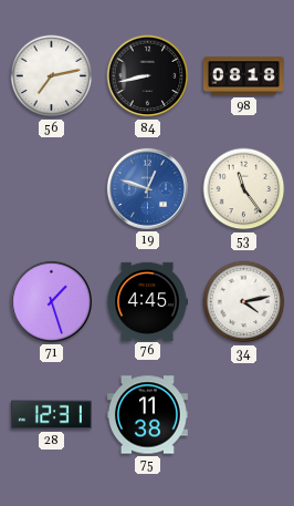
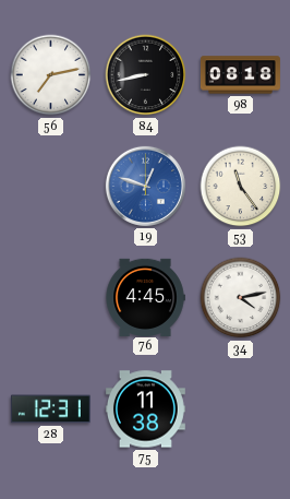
71: 1:27 -> none
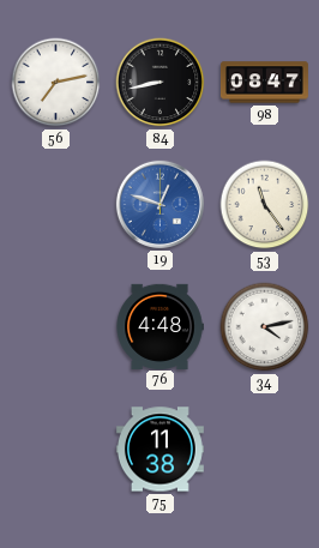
98: 08:18 -> 08:47
76: 4:45 -> 4:48
28: 12:31 -> none
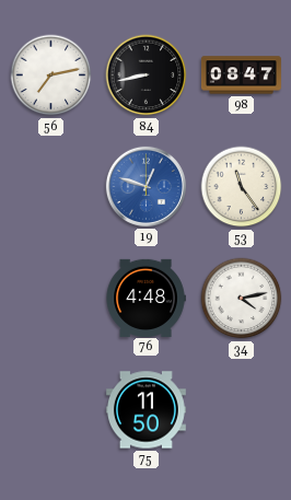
75: 11:38 -> 11:50
